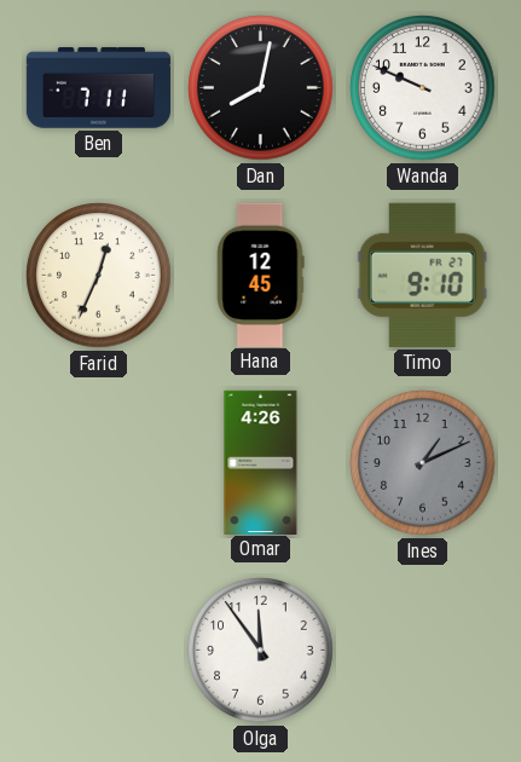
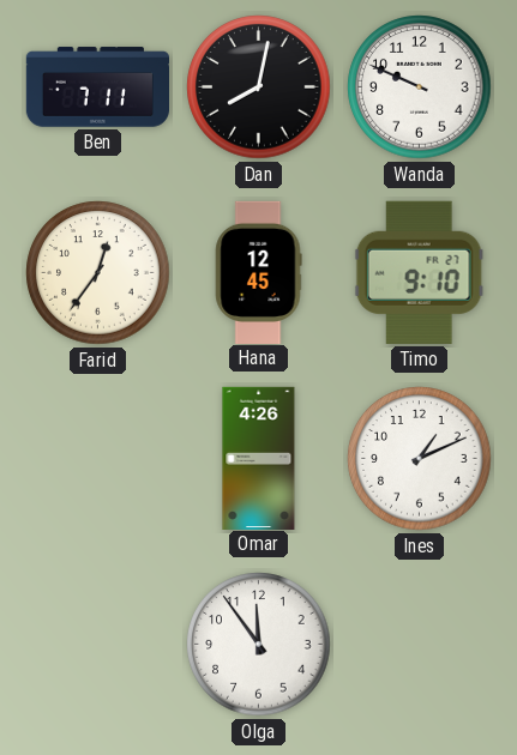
Farid: 12:34 -> 12:36
Ines dial: grey -> white
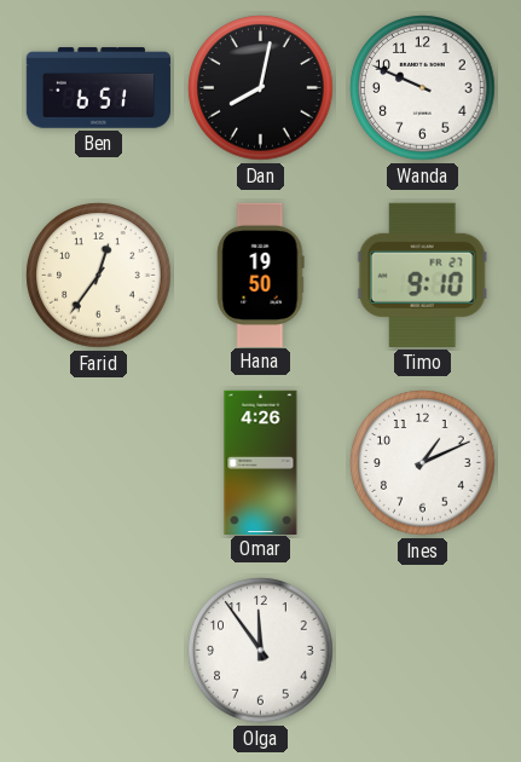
Ben: 7:11 -> 6:51
Hana: 12:45 -> 19:50
